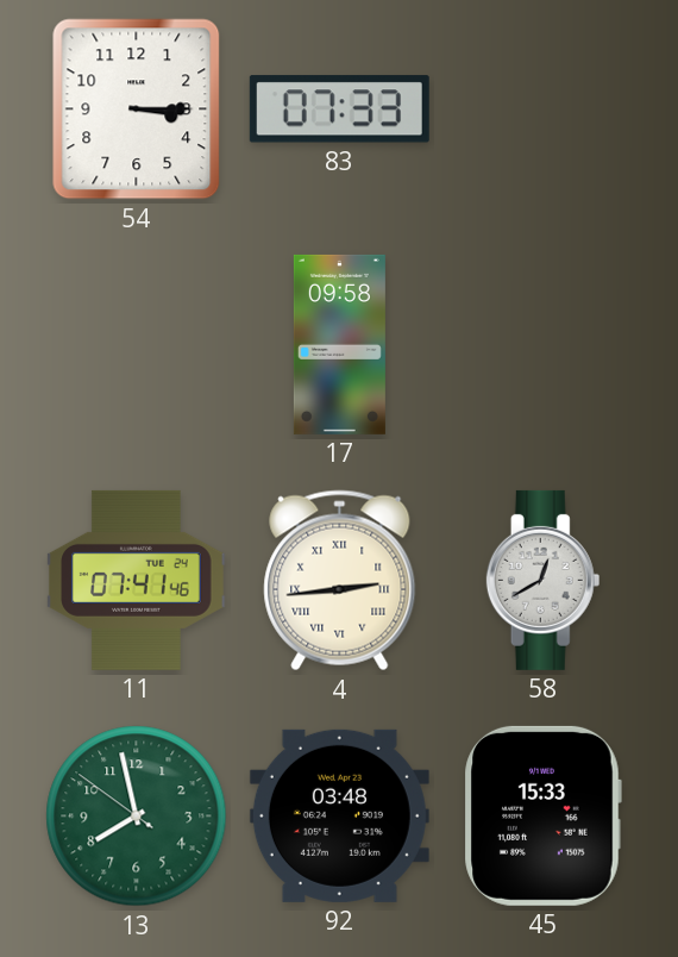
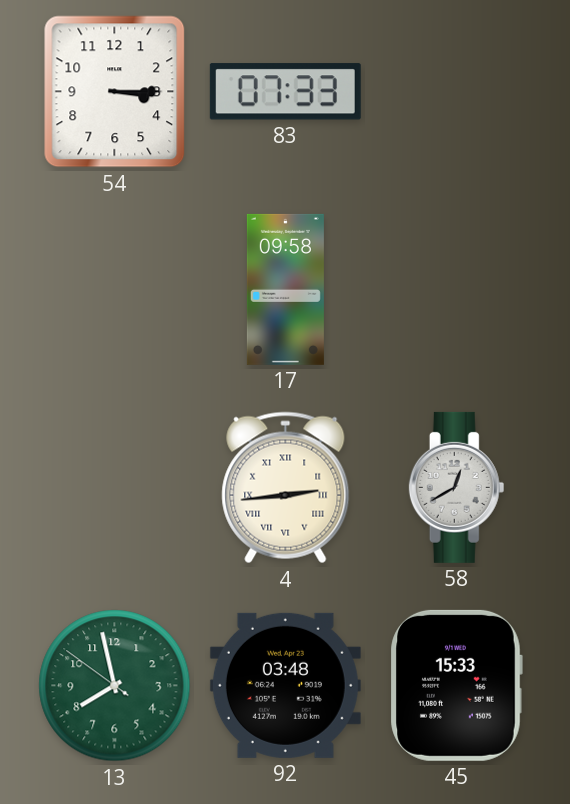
11: 07:41 -> none
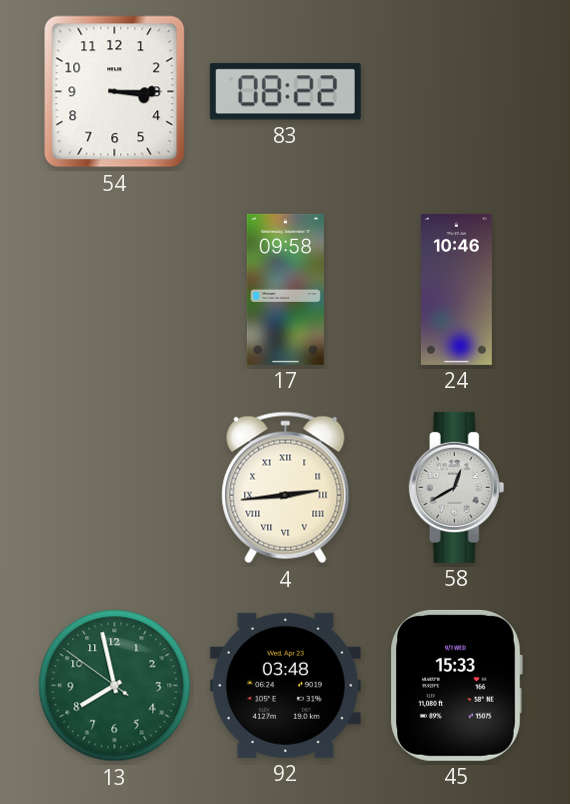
83: 07:33 -> 08:22
24: none -> 10:46
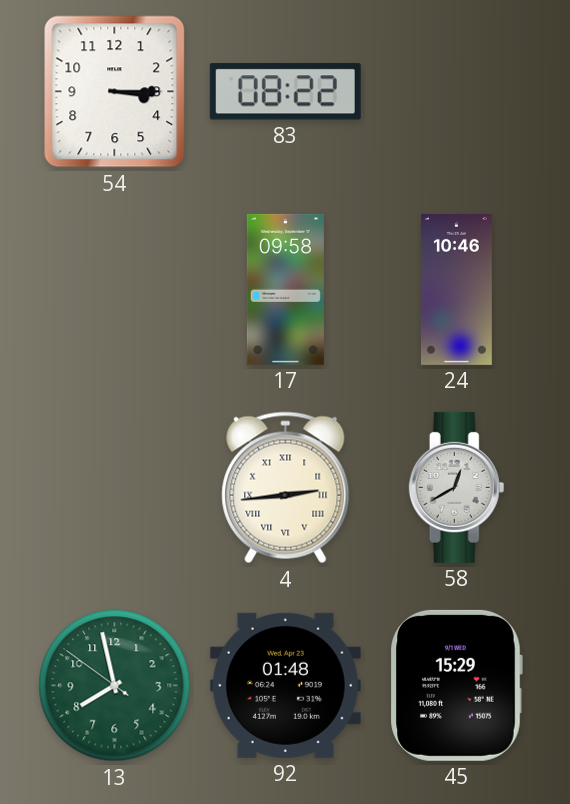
92: 03:48 -> 01:48
45: 15:33 -> 15:29
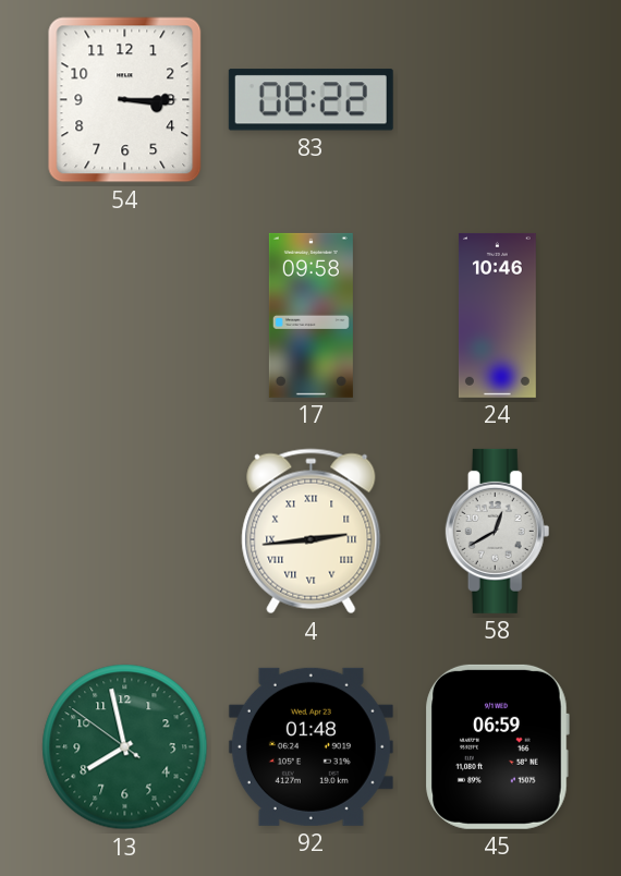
45: 15:29 -> 06:59
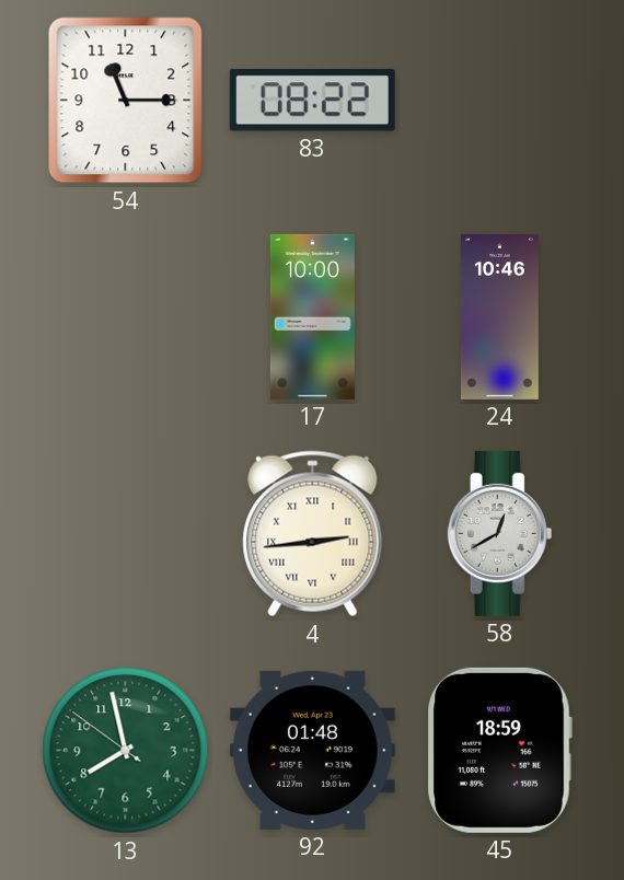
54: 3:15 -> 11:15
17: 09:58 -> 10:00
45: 06:59 -> 18:59
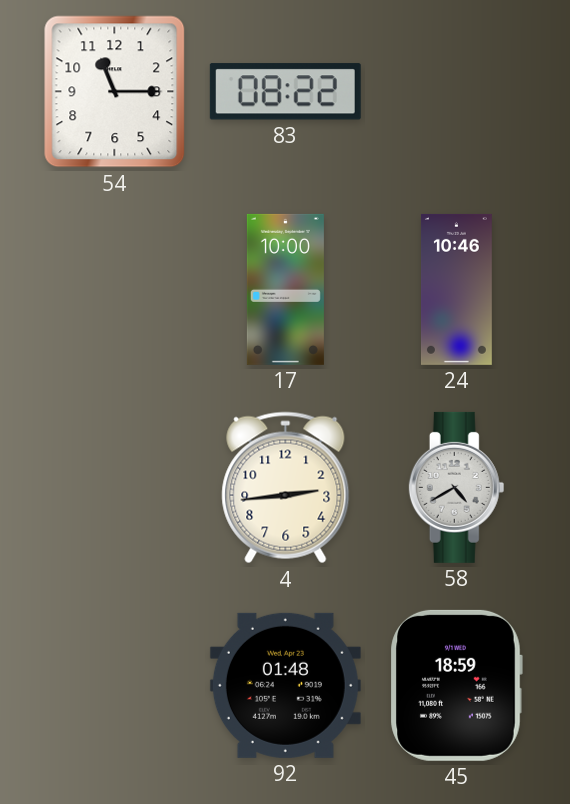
4 numerals: Roman -> Arabic
58: 12:40 -> 4:40
13: 7:57 -> none
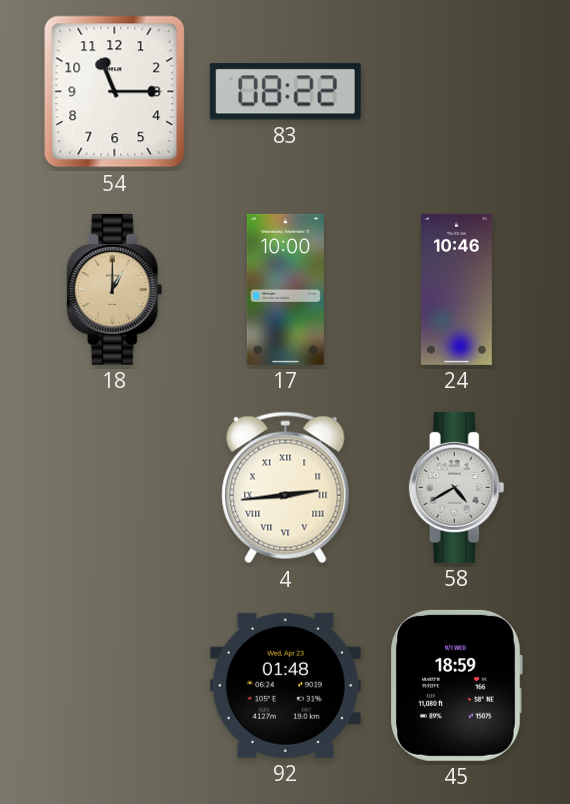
18: none -> 1:00
4 numerals: Arabic -> Roman
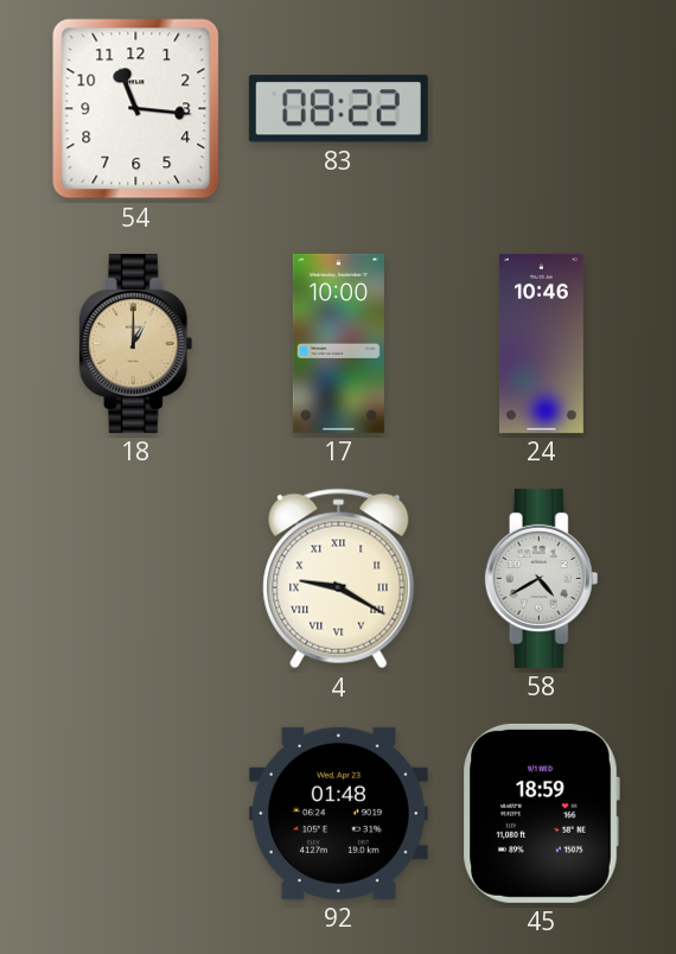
54: 11:15 -> 11:16
4: 2:44 -> 9:20
